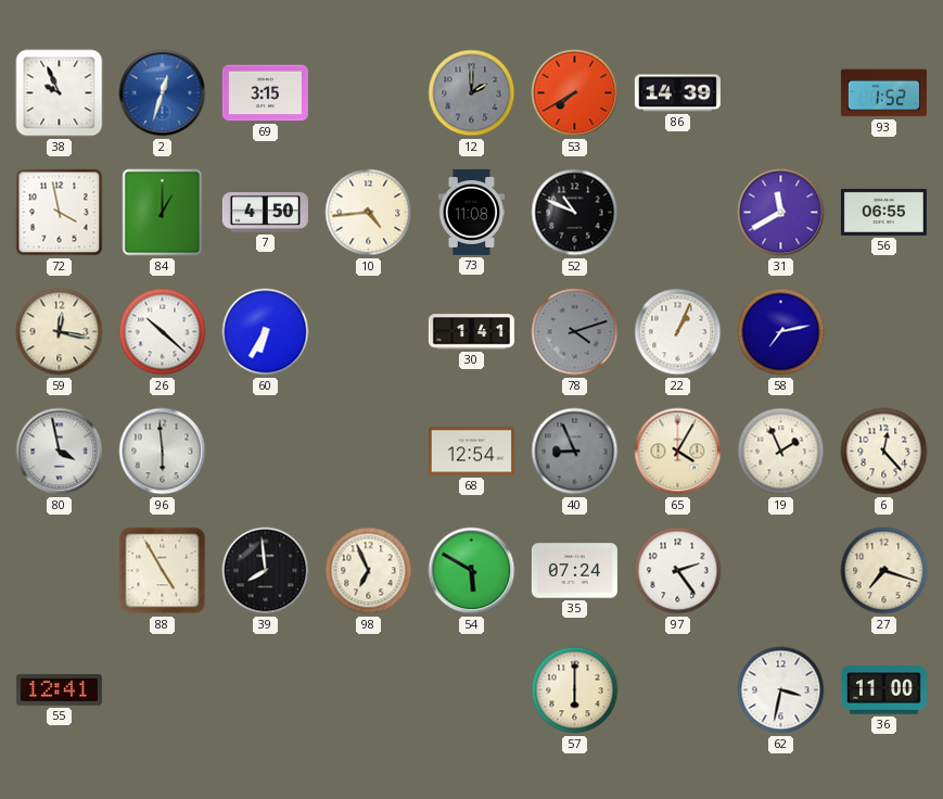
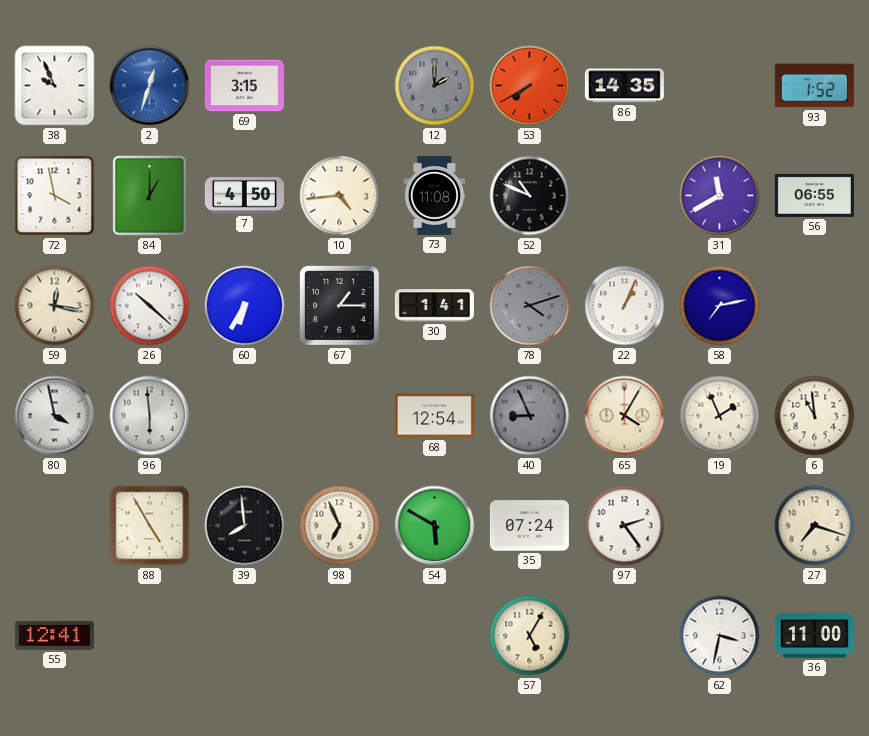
86: 14:39 -> 14:35
67: none -> 1:15
6: 12:23 -> 10:59
57: 6:00 -> 5:05
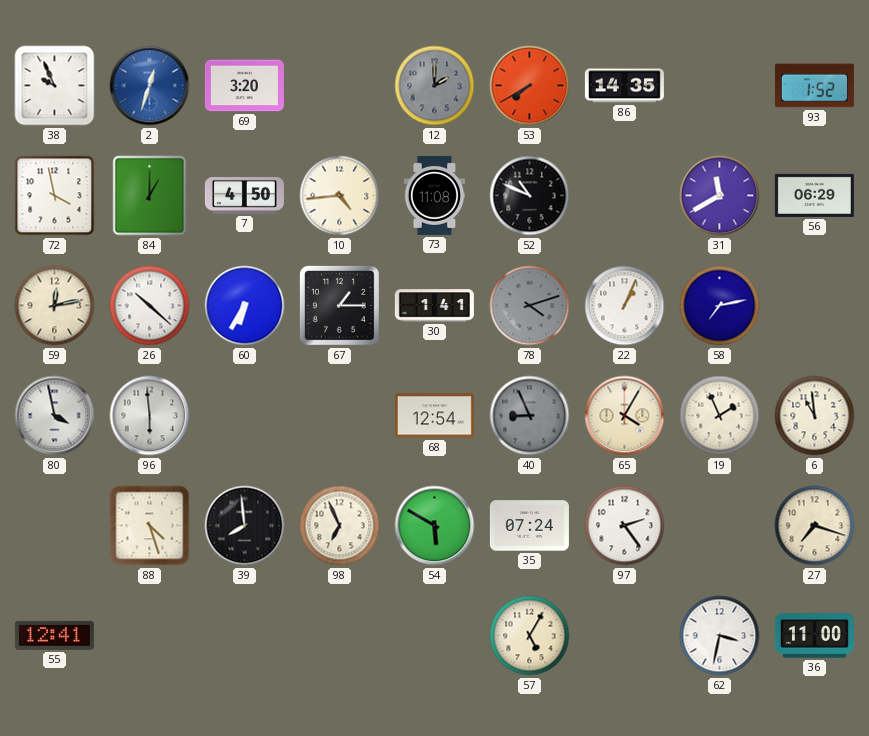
69: 3:15 -> 3:20
56: 06:55 -> 06:29
59: 12:17 -> 12:13
88: 4:55 -> 4:27
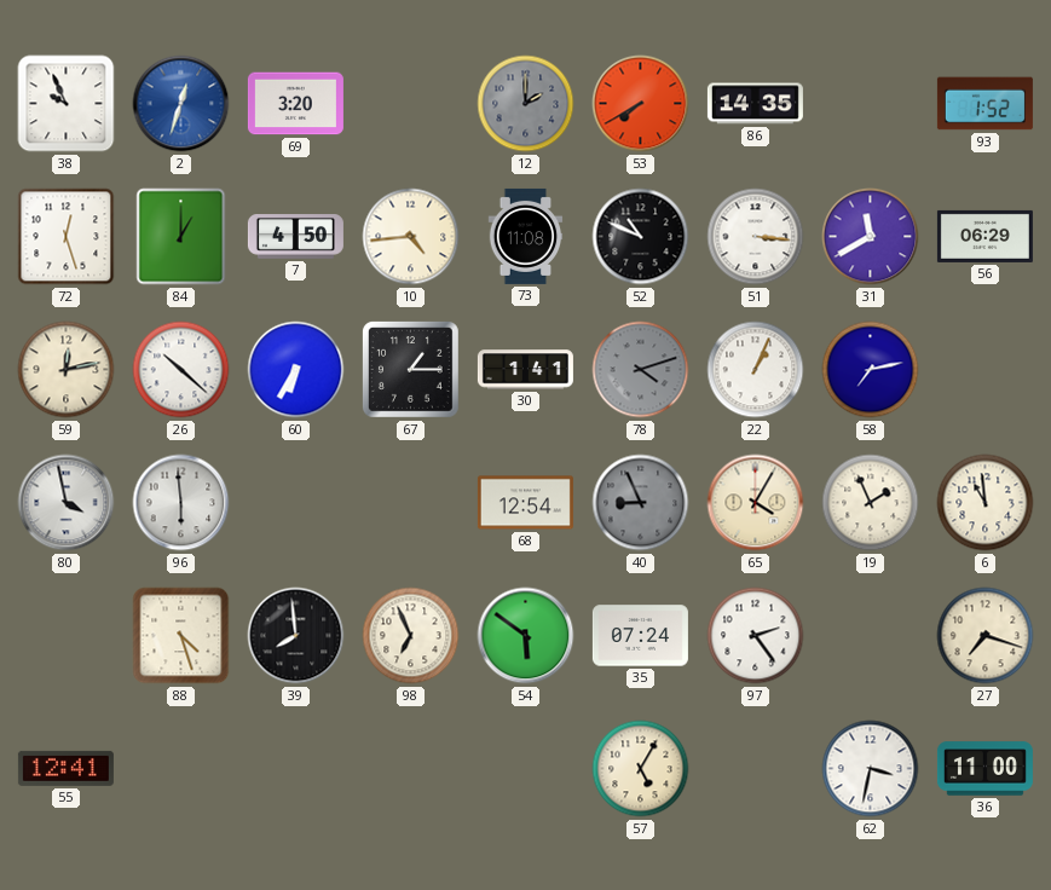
72: 3:58 -> 12:27
51: none -> 3:16
54: 5:50 -> 5:51
